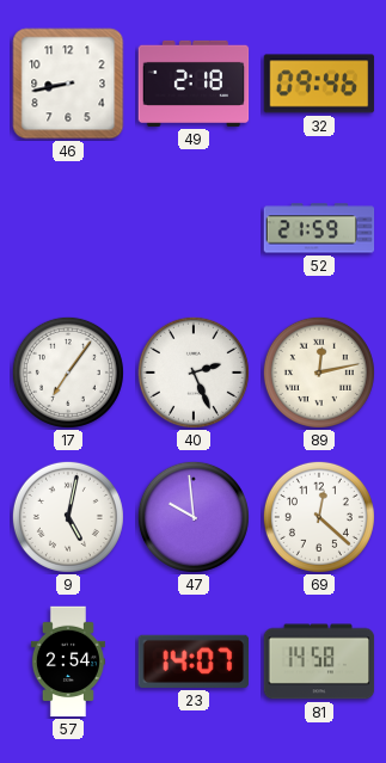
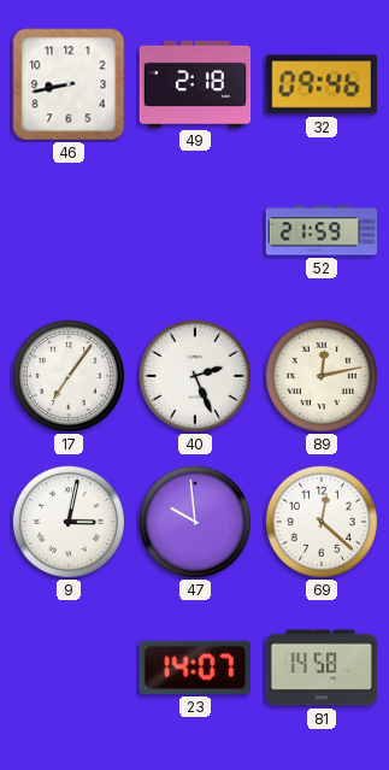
9: 5:02 -> 3:02
57: 2:54 -> none
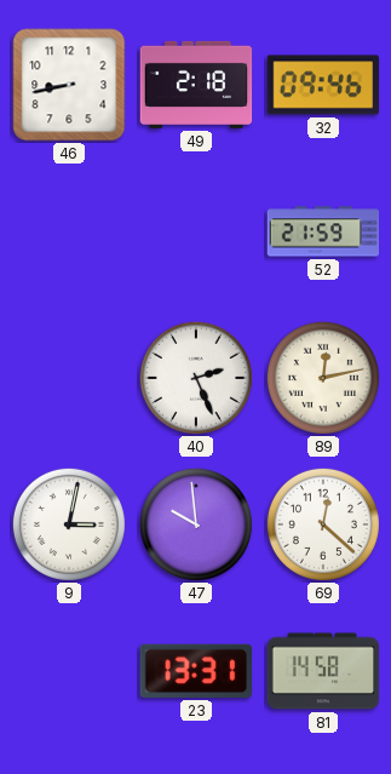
17: 7:06 -> none
23: 14:07 -> 13:31
